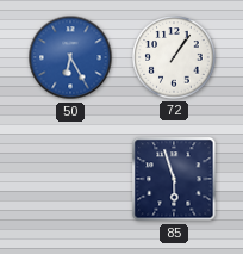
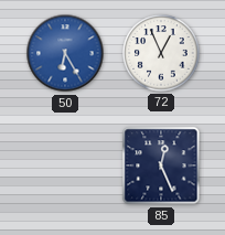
72: 1:06 -> 12:56
85: 5:57 -> 12:26
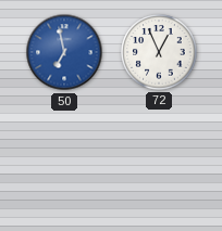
50: 6:25 -> 6:58
85: 12:26 -> none
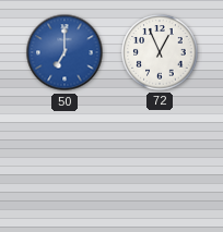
50: 6:58 -> 7:00
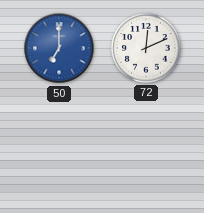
72: 12:56 -> 12:11
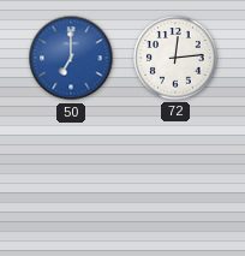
72: 12:11 -> 12:14
